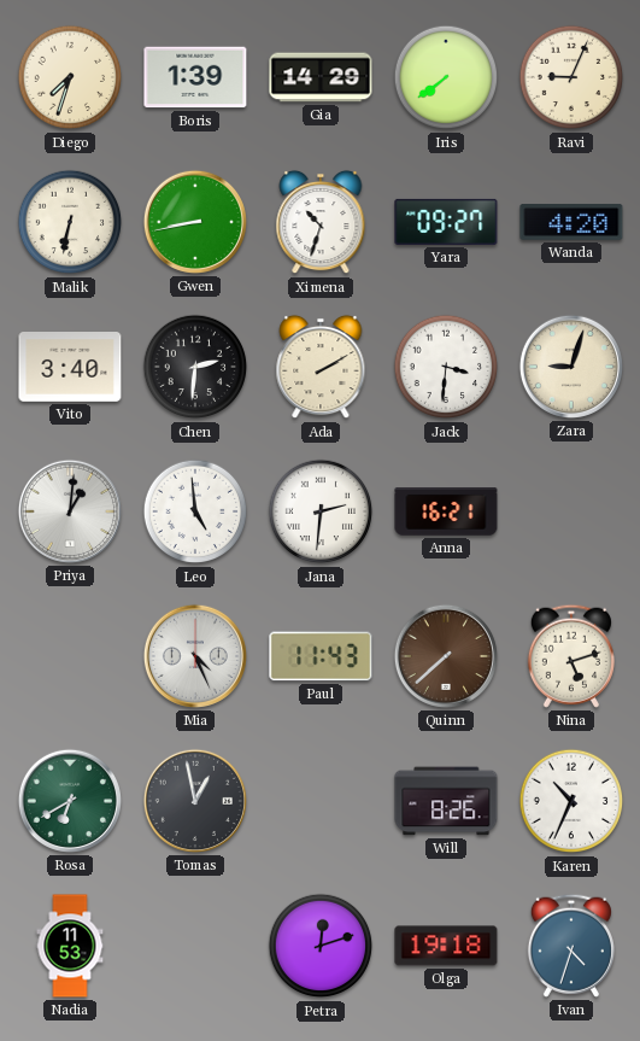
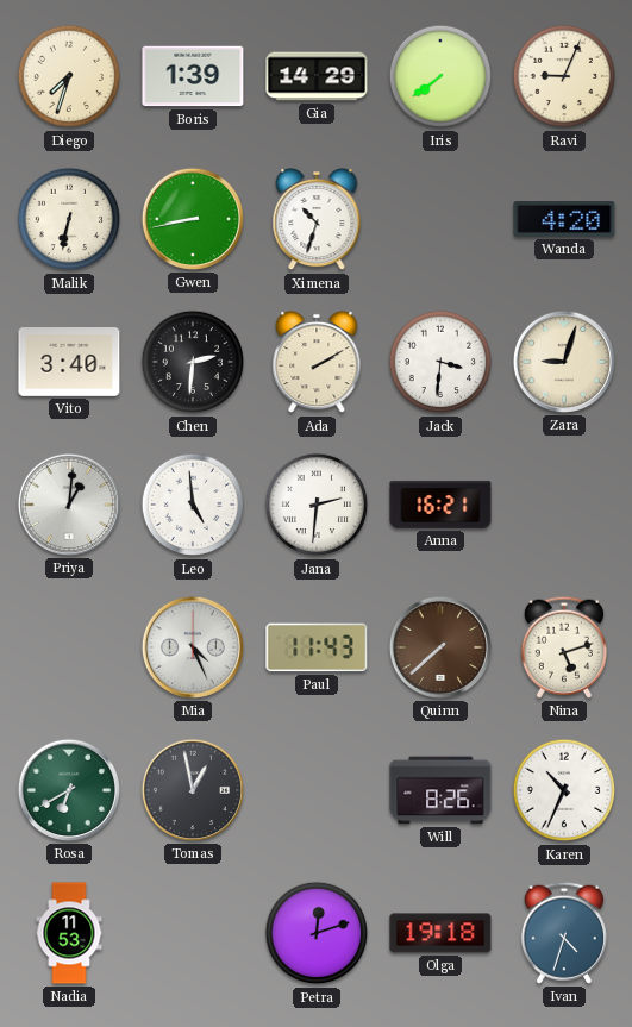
Yara: 09:27 -> none
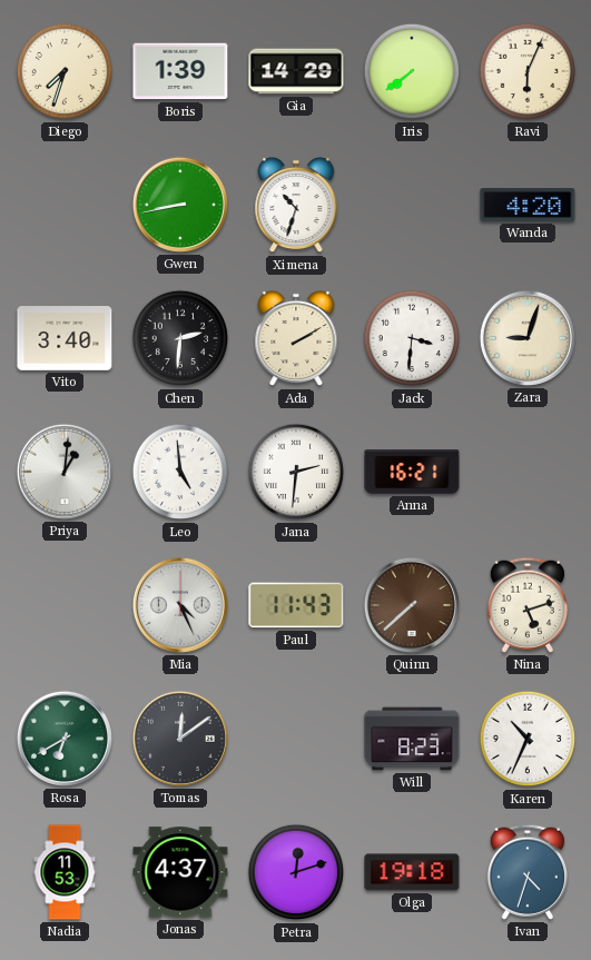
Ravi: 9:04 -> 6:04
Malik: 6:32 -> none
Tomas: 12:58 -> 12:09
Will: 8:26 -> 8:23
Jonas: none -> 4:37
